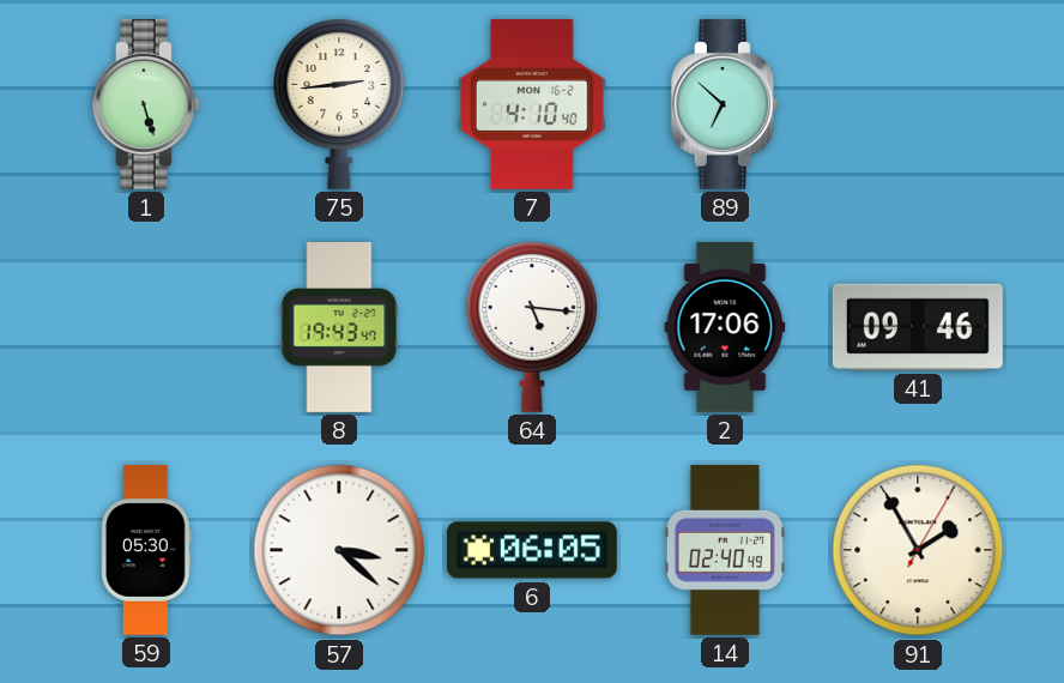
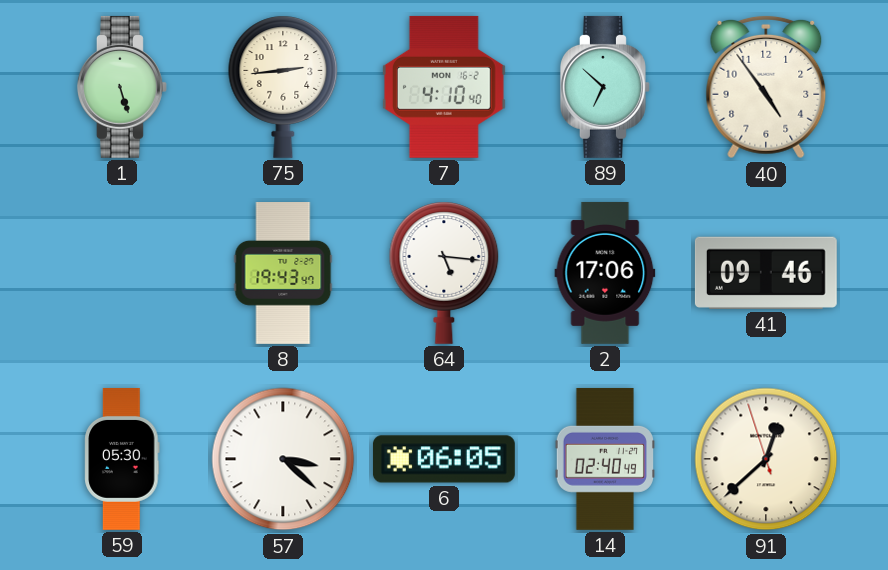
40: none -> 4:54
91: 1:55 -> 12:37
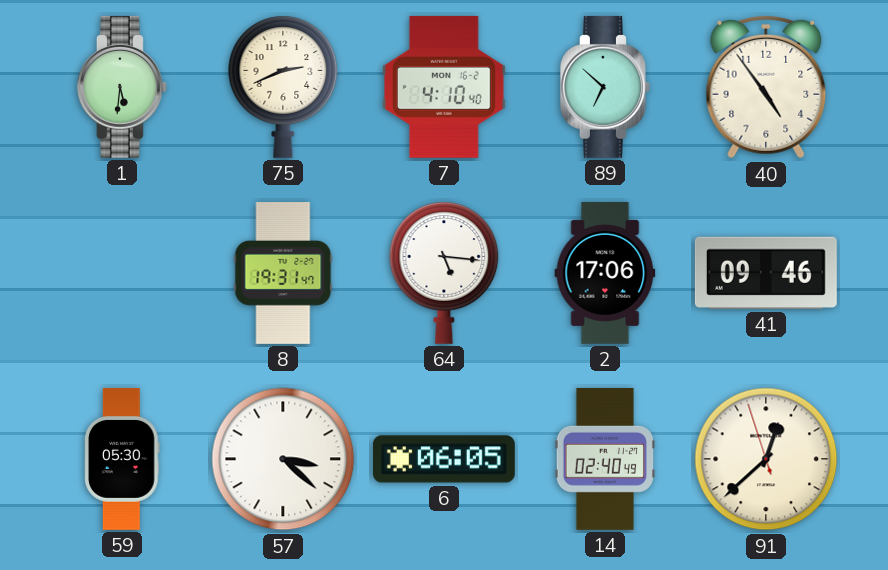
1: 5:27 -> 5:31
75: 2:44 -> 2:41
8: 19:43 -> 19:31
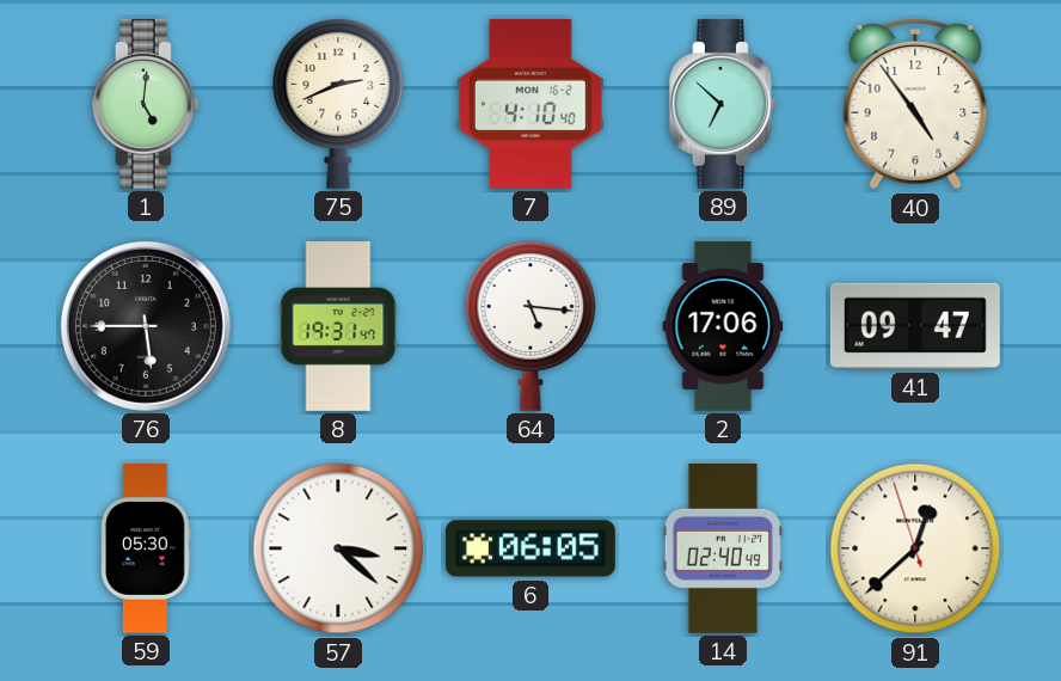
1: 5:31 -> 5:01
76: none -> 5:45
41: 09:46 -> 09:47
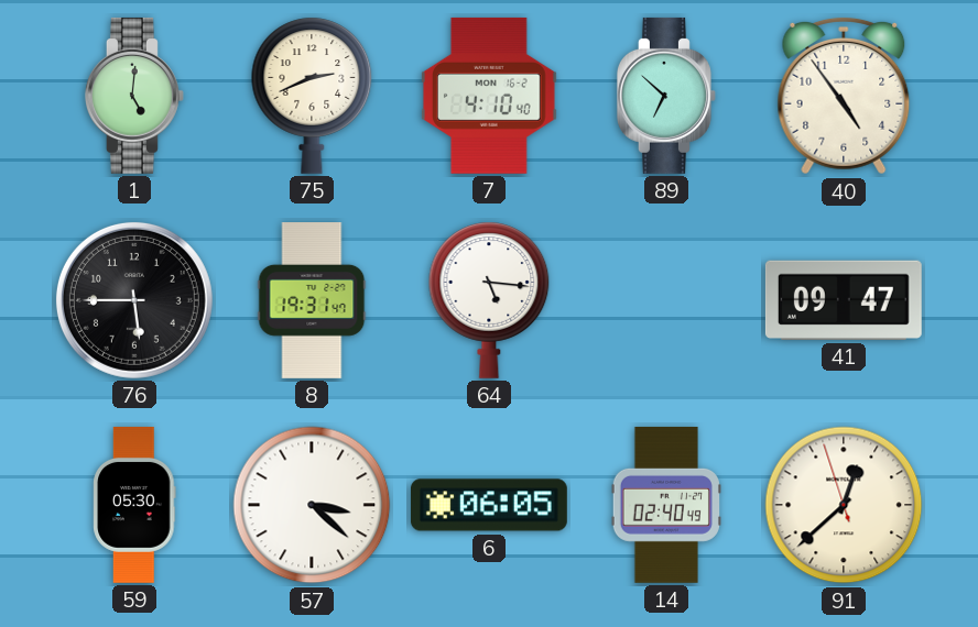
2: 17:06 -> none
